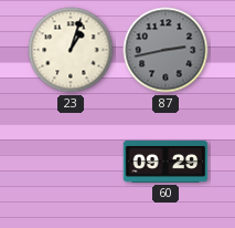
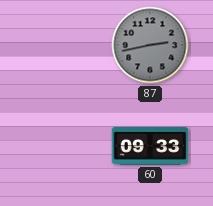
23: 1:03 -> none
60: 09:29 -> 09:33
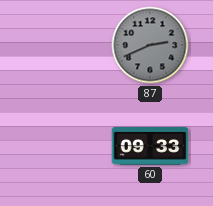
87: 2:43 -> 2:41
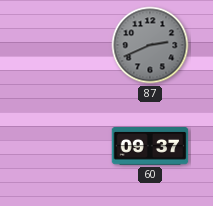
60: 09:33 -> 09:37
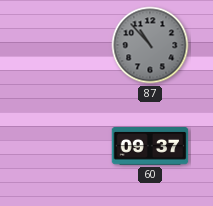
87: 2:41 -> 10:53
